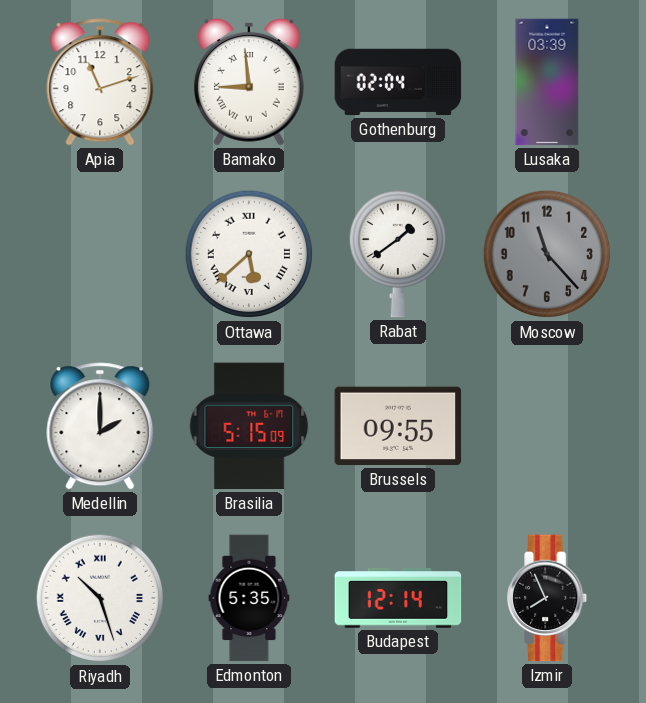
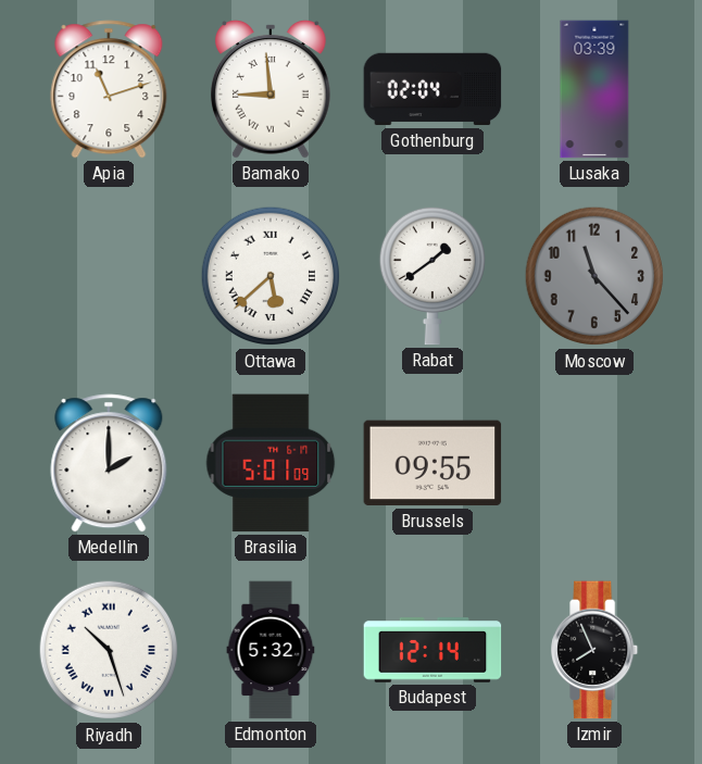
Brasilia: 5:15 -> 5:01
Edmonton: 5:35 -> 5:32
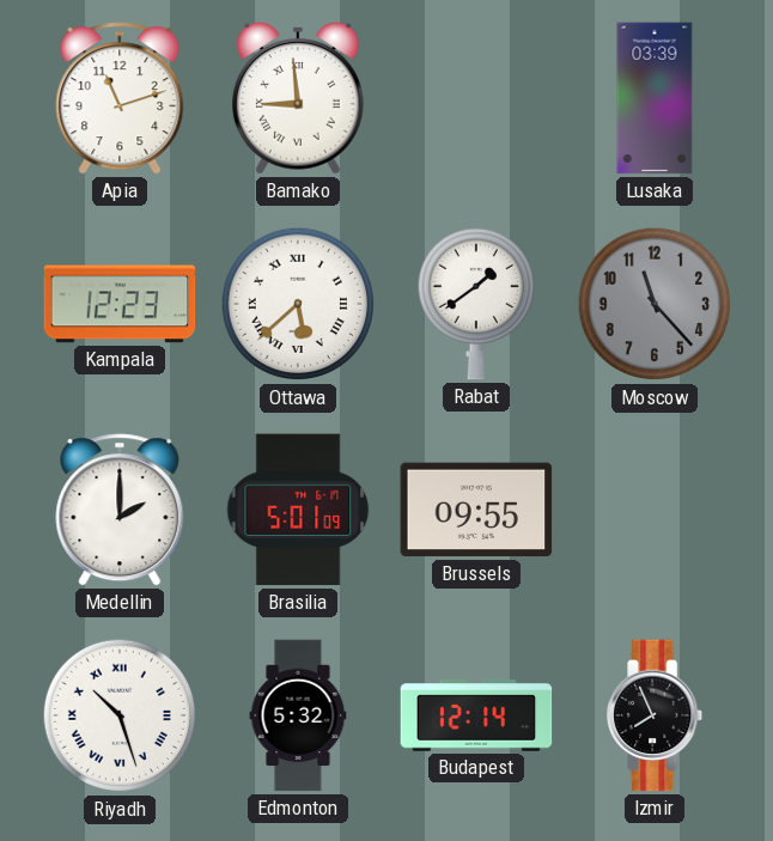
Gothenburg: 02:04 -> none
Kampala: none -> 12:23
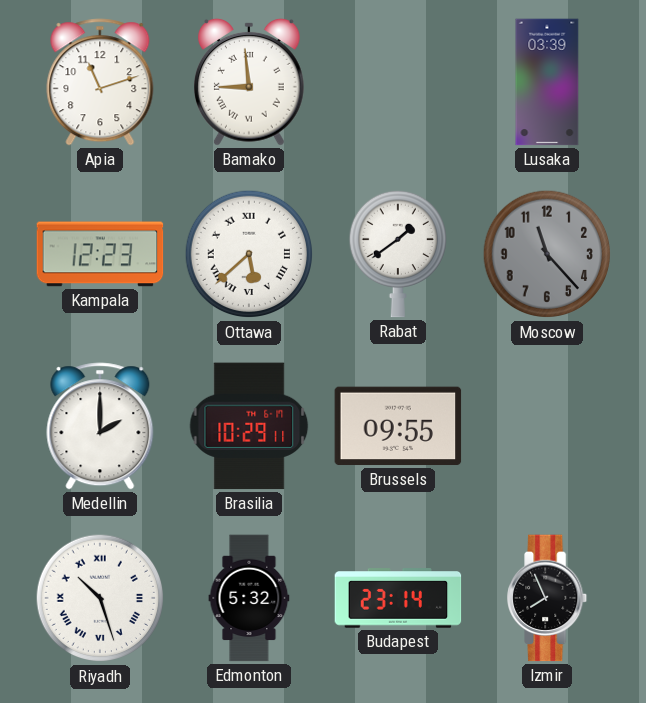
Brasilia: 5:01 -> 10:29
Budapest: 12:14 -> 23:14
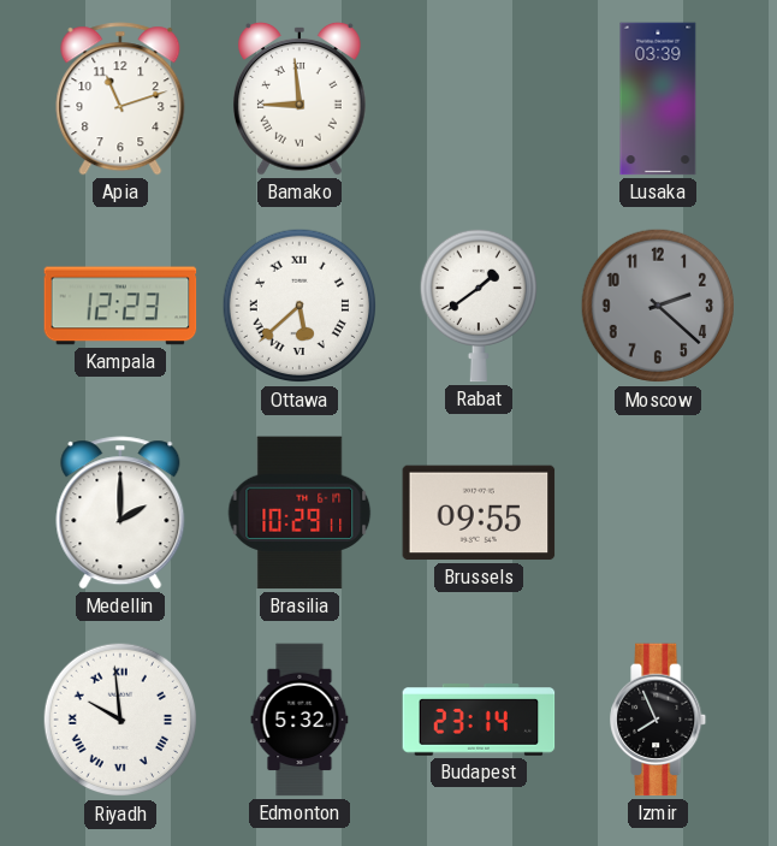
Moscow: 11:23 -> 2:22
Riyadh: 10:27 -> 9:59
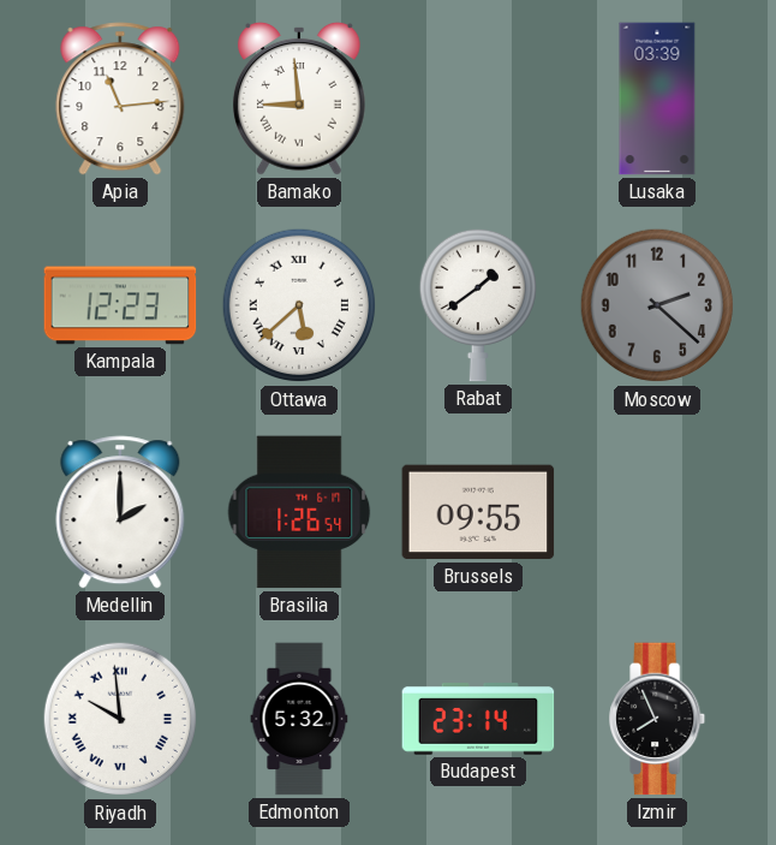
Apia: 11:12 -> 11:14
Brasilia: 10:29 -> 1:26
